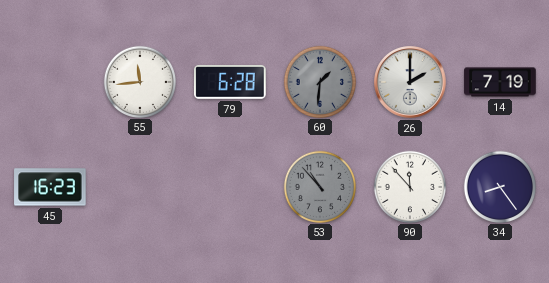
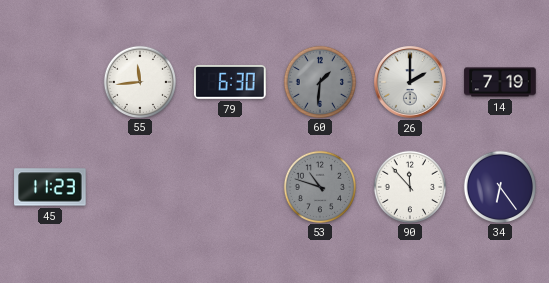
79: 6:28 -> 6:30
45: 16:23 -> 11:23
53: 10:53 -> 10:48
34: 8:24 -> 6:24
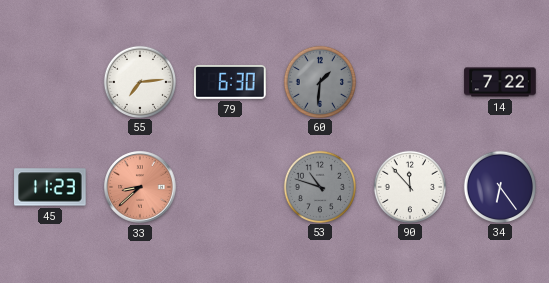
55: 11:44 -> 7:14
26: 2:00 -> none
14: 7:19 -> 7:22
33: none -> 8:38
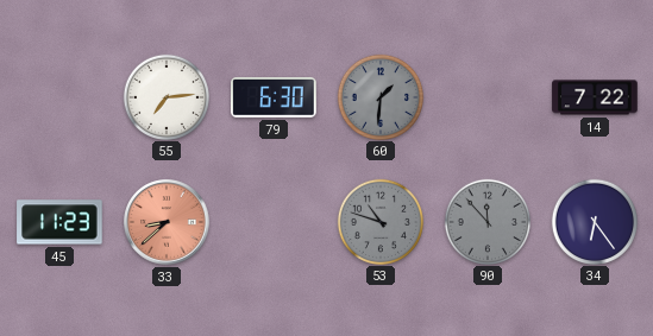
90 dial: white -> grey
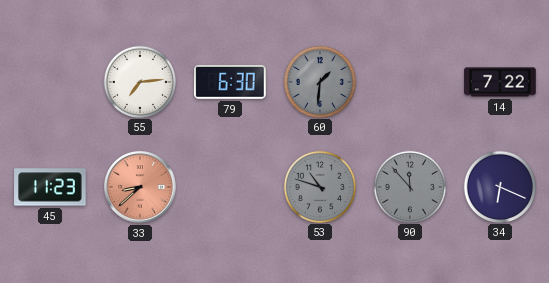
34: 6:24 -> 6:19
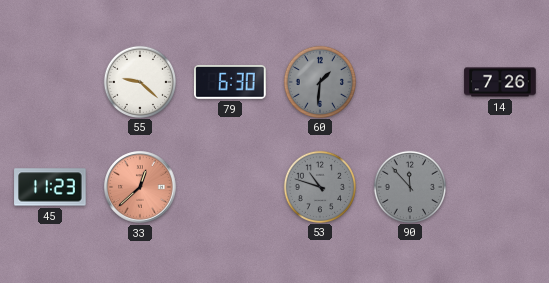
55: 7:14 -> 9:22
14: 7:22 -> 7:26
33: 8:38 -> 12:38
34: 6:19 -> none
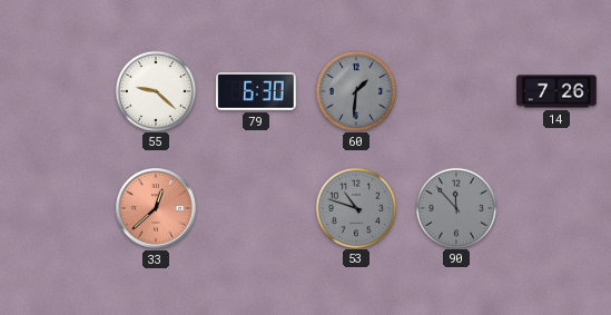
45: 11:23 -> none
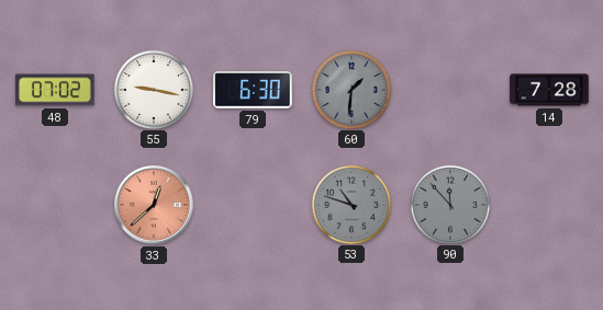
48: none -> 07:02
55: 9:22 -> 9:17
14: 7:26 -> 7:28
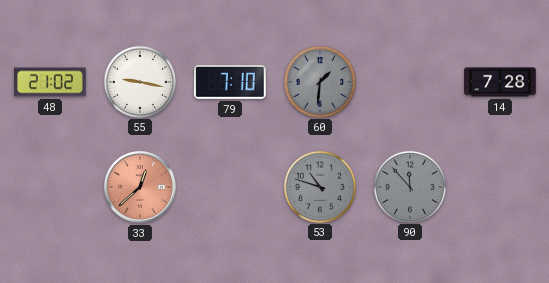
48: 07:02 -> 21:02
79: 6:30 -> 7:10
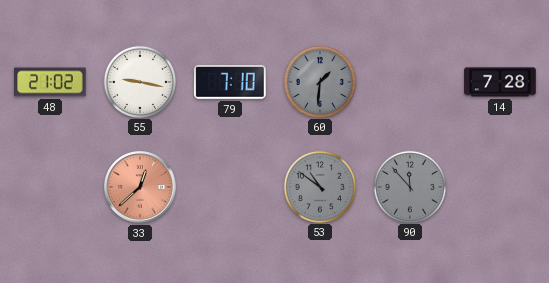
53: 10:48 -> 10:51
